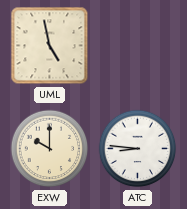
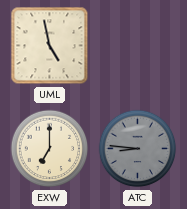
EXW: 10:00 -> 7:00
ATC dial: white -> grey
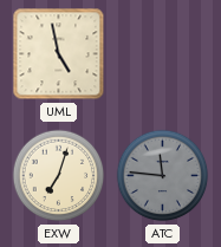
EXW: 7:00 -> 7:03
ATC: 8:46 -> 11:46
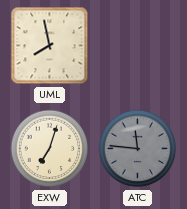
UML: 4:58 -> 7:58
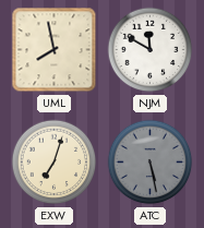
NJM: none -> 11:50
ATC: 11:46 -> 5:28
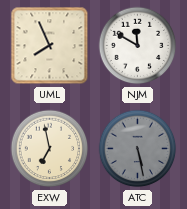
UML: 7:58 -> 7:56
EXW: 7:03 -> 6:58
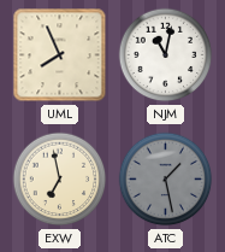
NJM: 11:50 -> 11:02
ATC: 5:28 -> 1:28
